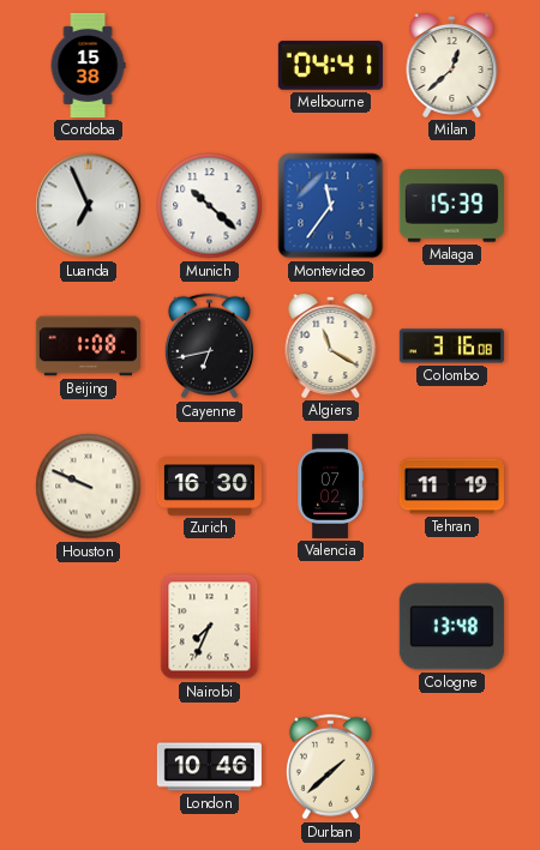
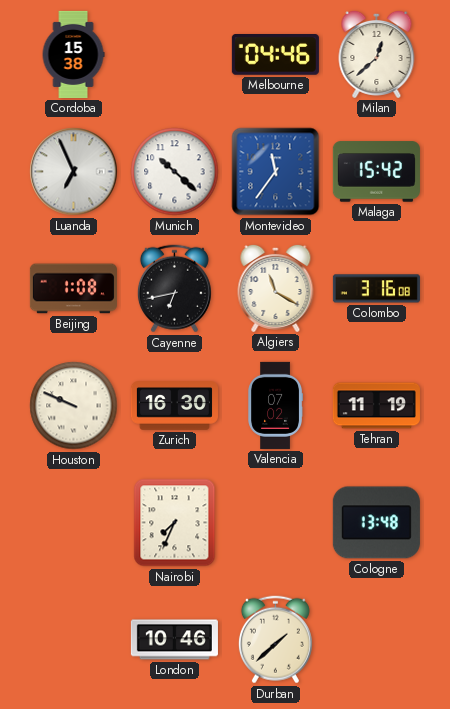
Melbourne: 04:41 -> 04:46
Malaga: 15:39 -> 15:42
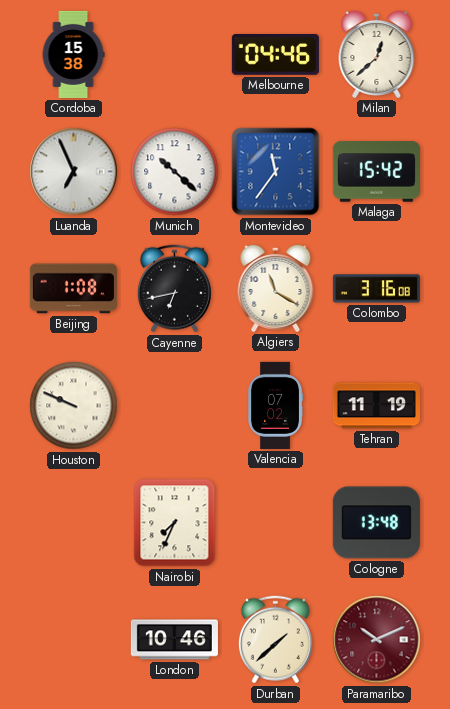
Zurich: 16:30 -> none
Paramaribo: none -> 10:11
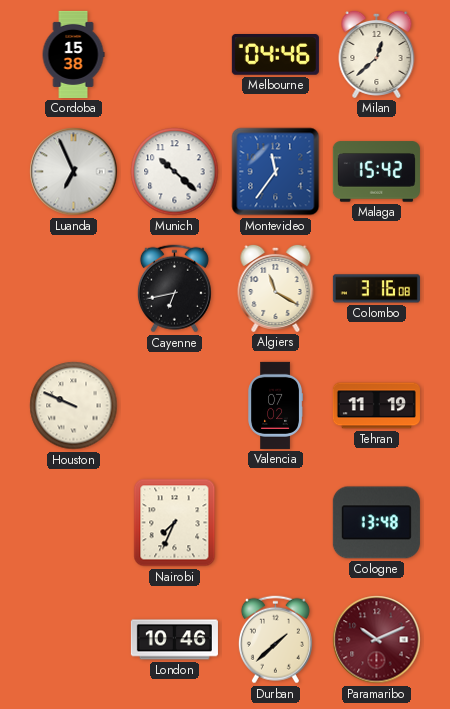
Beijing: 1:08 -> none
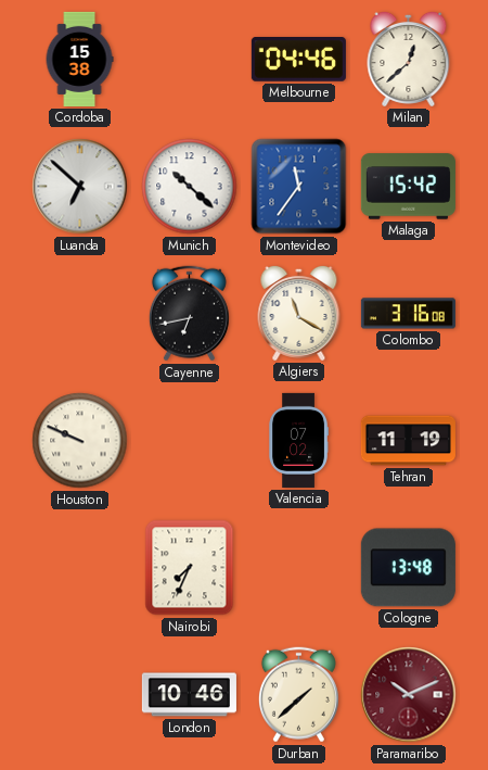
Luanda: 6:56 -> 6:52
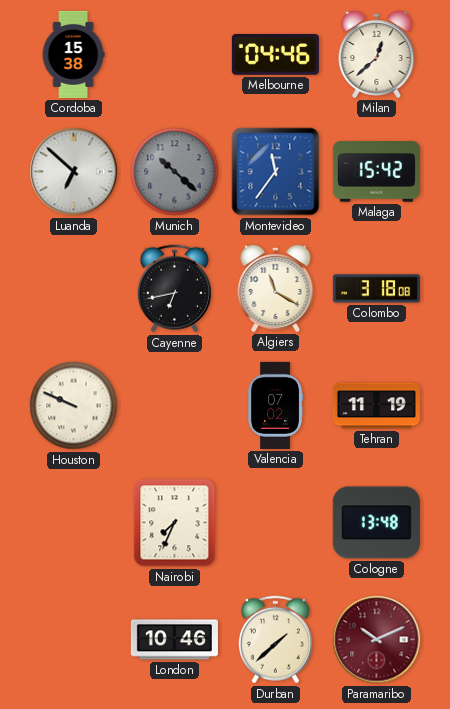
Munich dial: white -> grey
Colombo: 3:16 -> 3:18
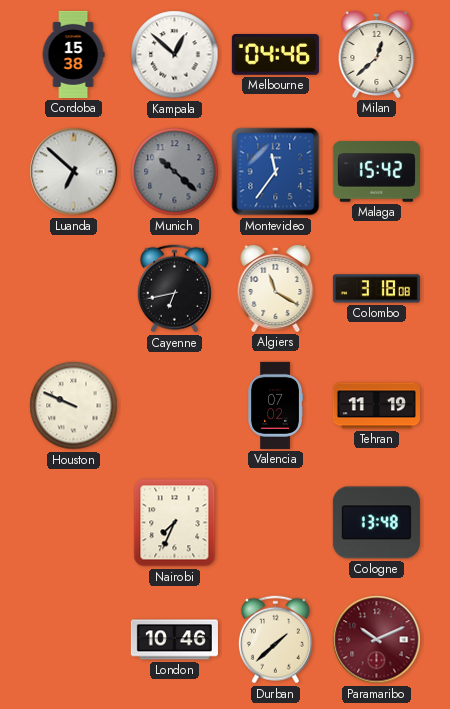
Kampala: none -> 12:52
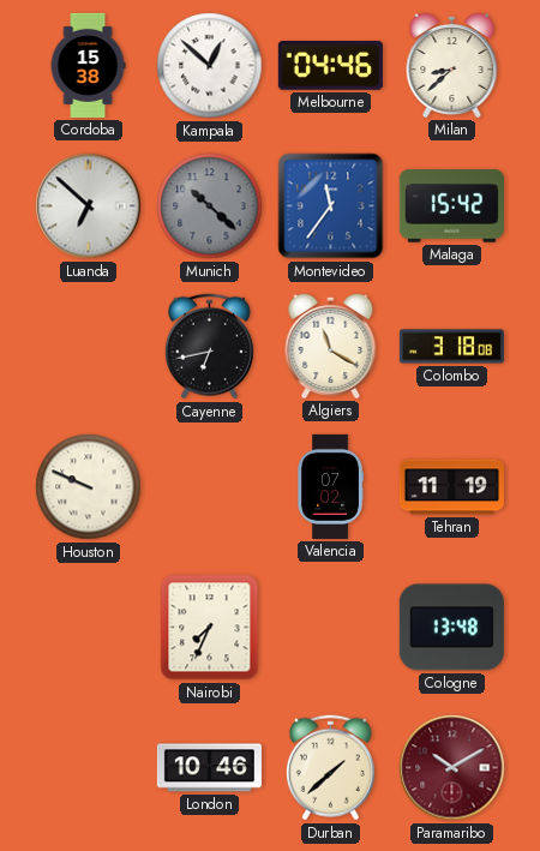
Milan: 12:38 -> 8:38
Paramaribo: 10:11 -> 10:10
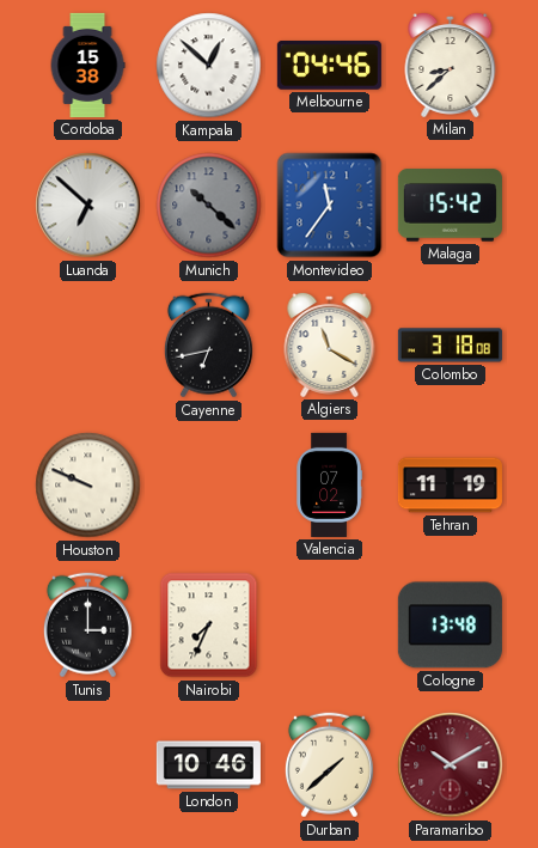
Tunis: none -> 3:00
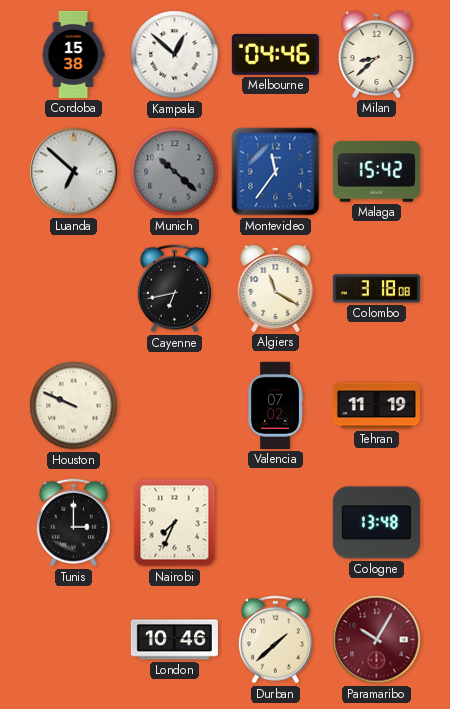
Paramaribo: 10:10 -> 10:05
